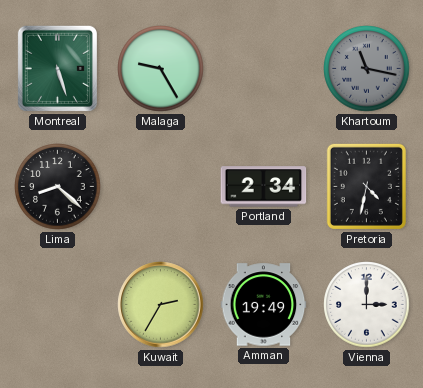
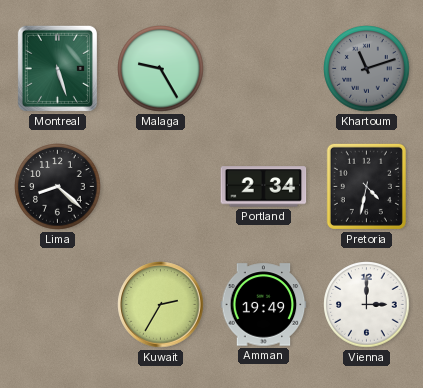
Khartoum: 11:17 -> 11:12
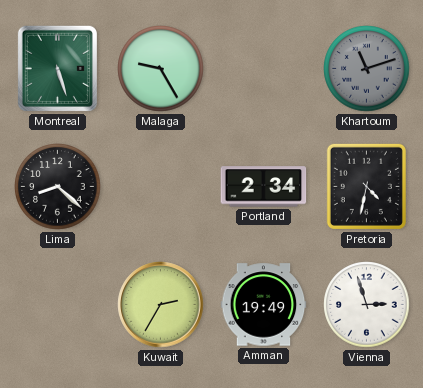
Vienna: 3:00 -> 2:57
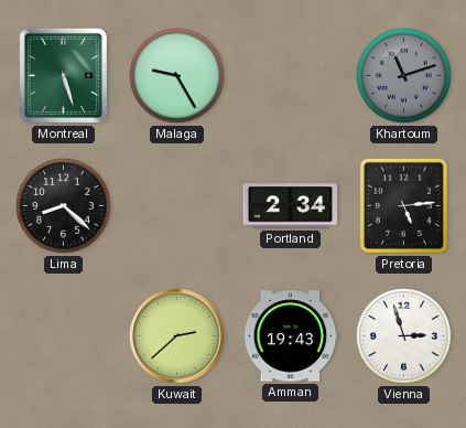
Pretoria: 4:32 -> 5:14
Kuwait: 2:35 -> 2:38
Amman: 19:49 -> 19:43
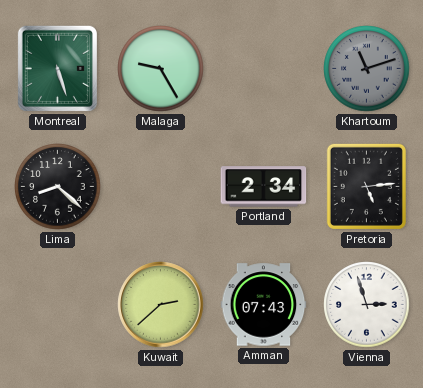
Amman: 19:43 -> 07:43
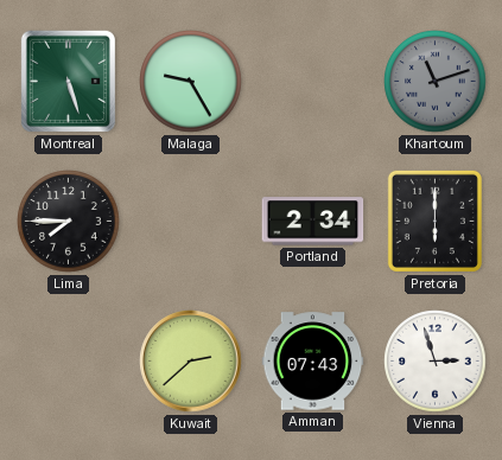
Lima: 8:22 -> 7:45
Pretoria: 5:14 -> 6:00
